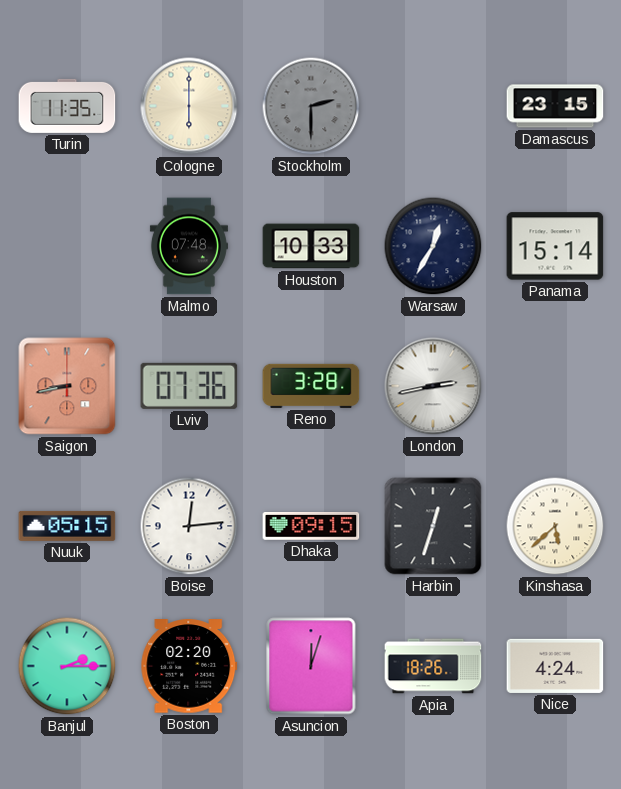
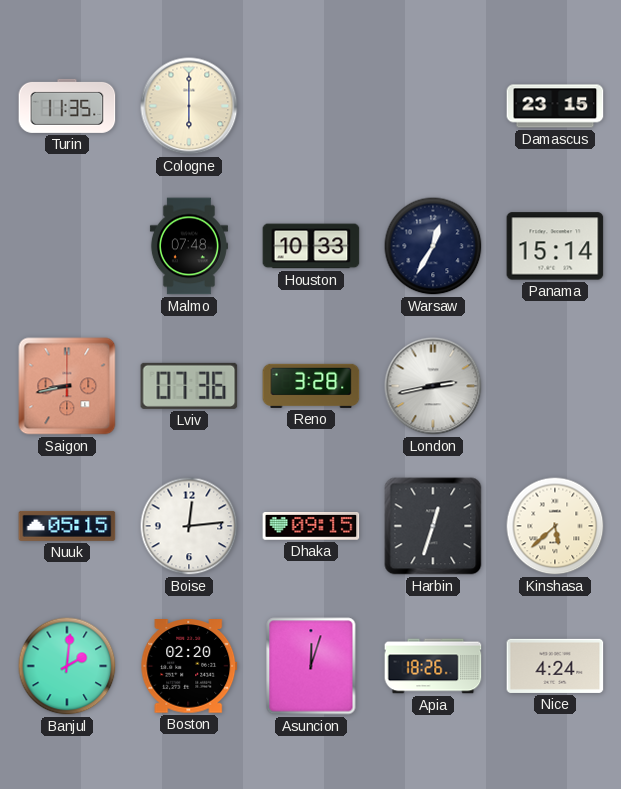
Stockholm: 2:30 -> none
Banjul: 2:15 -> 2:01
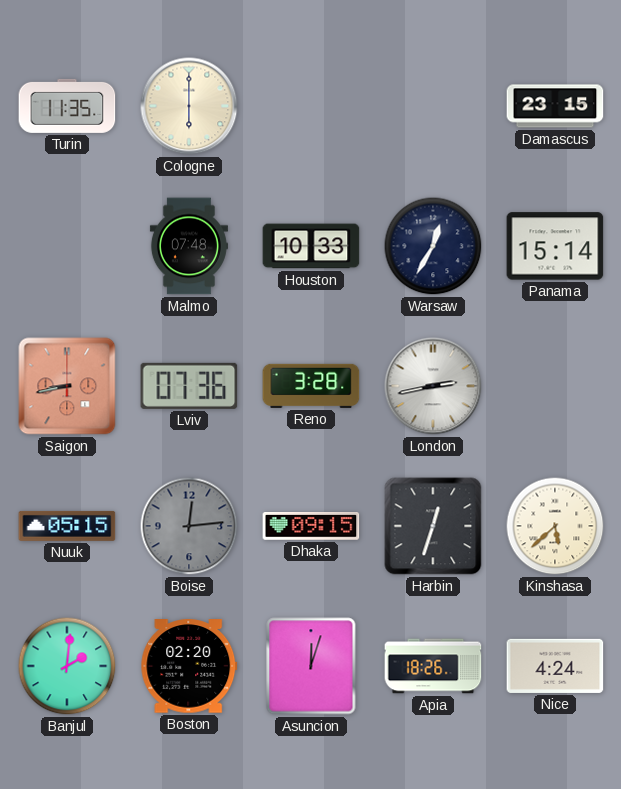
Boise dial: white -> grey
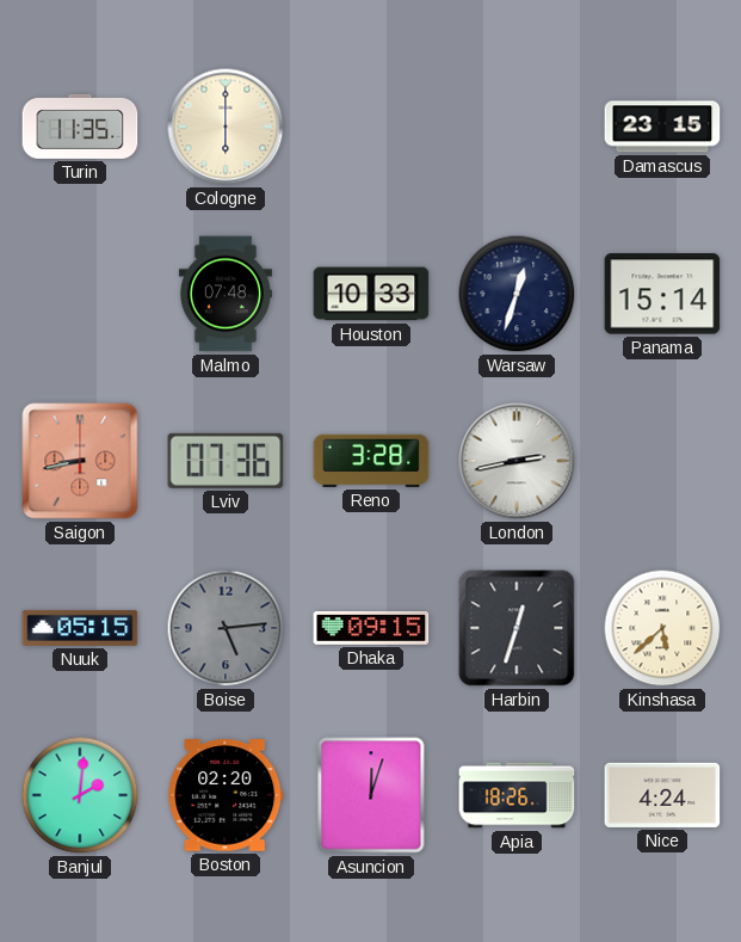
Warsaw: 12:35 -> 12:33
Boise: 12:14 -> 5:14
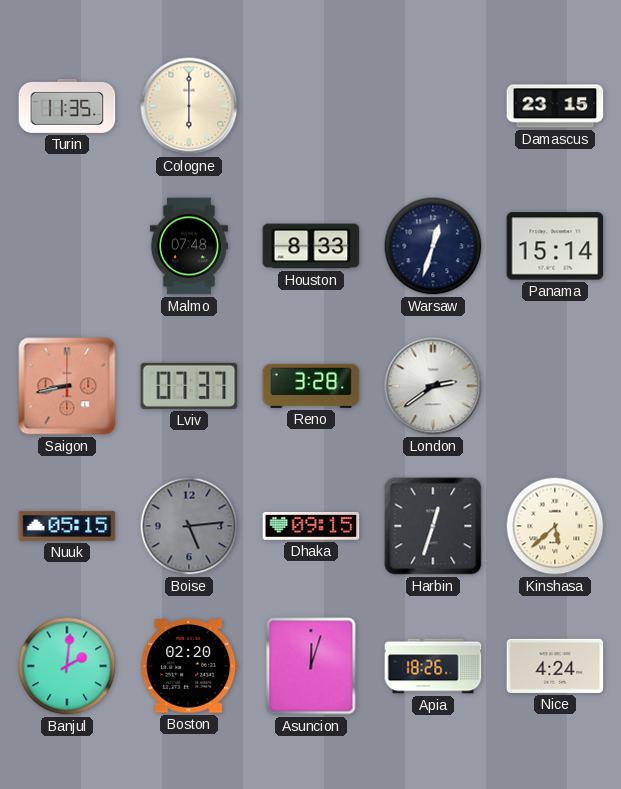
Houston: 10:33 -> 8:33
Lviv: 07:36 -> 07:37
London: 2:43 -> 2:39
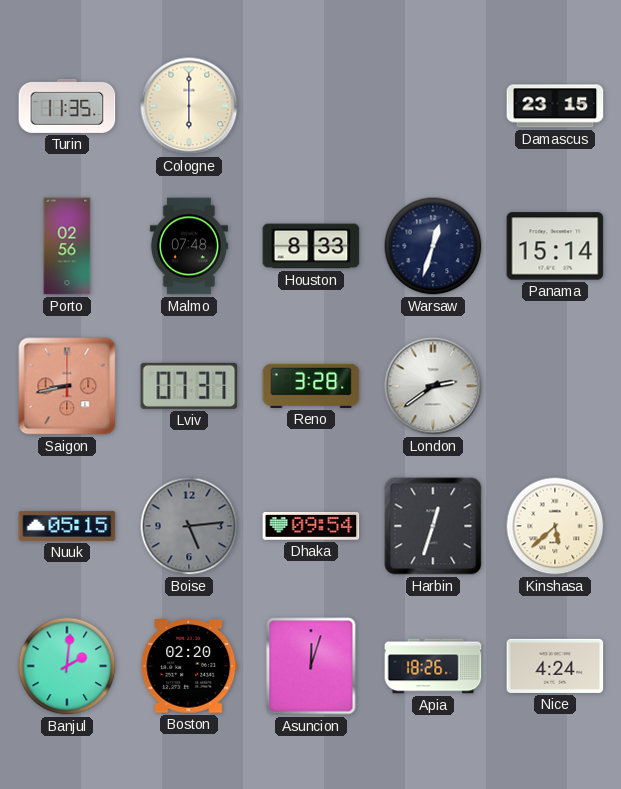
Porto: none -> 02:56
Dhaka: 09:15 -> 09:54
